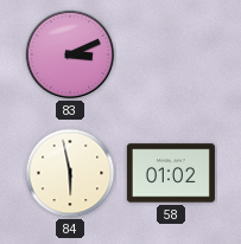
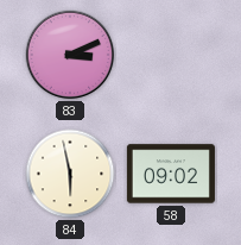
58: 01:02 -> 09:02
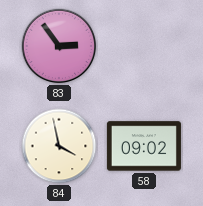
83: 3:11 -> 2:54
84: 5:58 -> 3:58
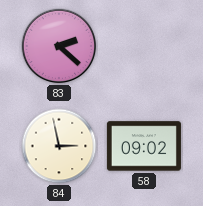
83: 2:54 -> 2:22
84: 3:58 -> 2:58
